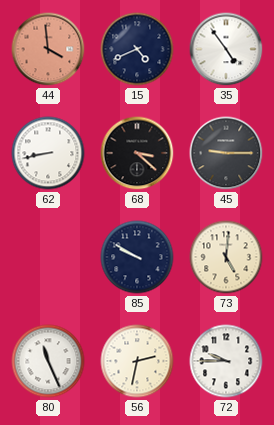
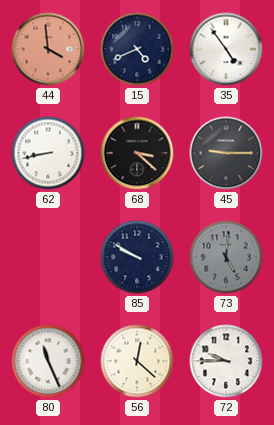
73 dial: cream -> grey
56: 2:32 -> 12:22
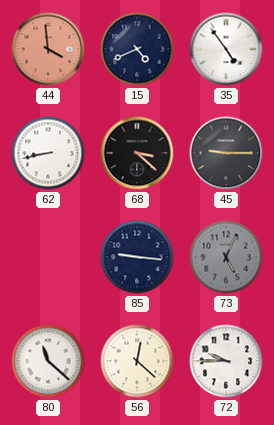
85: 9:50 -> 9:16
73: 5:01 -> 5:04
80: 11:26 -> 11:22
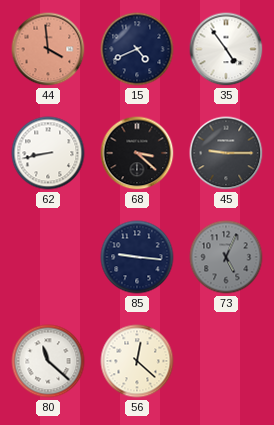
72: 9:45 -> none
